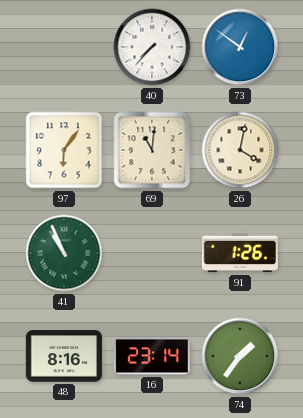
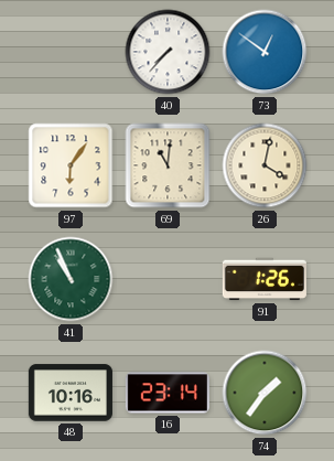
48: 8:16 -> 10:16
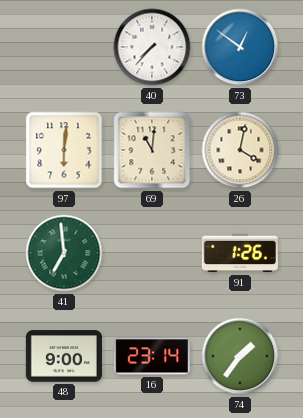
97: 6:06 -> 6:01
41: 10:56 -> 6:59
48: 10:16 -> 9:00
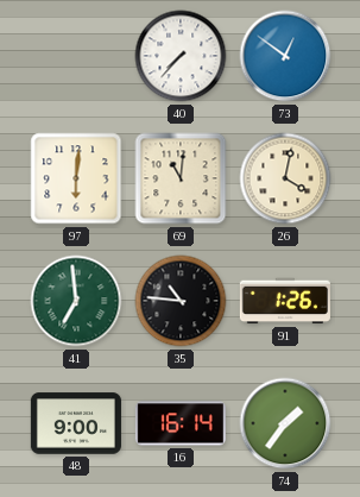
35: none -> 10:46
16: 23:14 -> 16:14
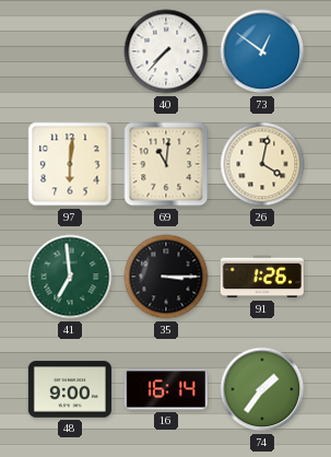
35: 10:46 -> 3:15
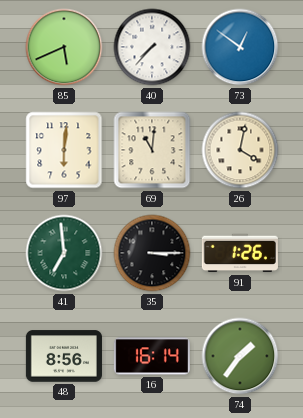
85: none -> 5:41
48: 9:00 -> 8:56
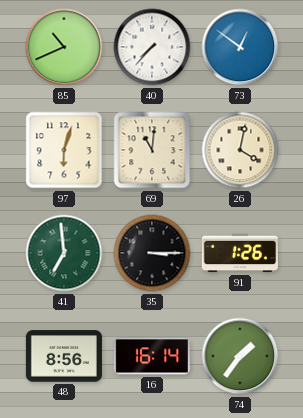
85: 5:41 -> 10:41
97: 6:01 -> 6:03
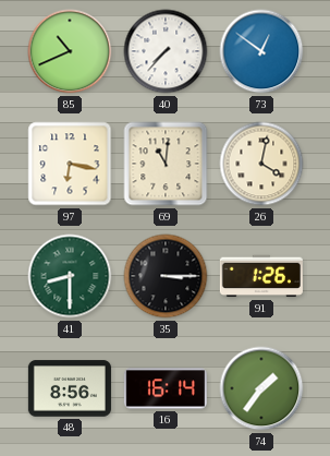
97: 6:03 -> 6:17
41: 6:59 -> 8:30
